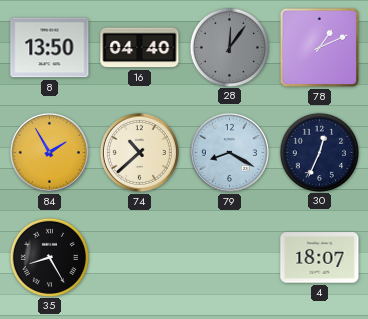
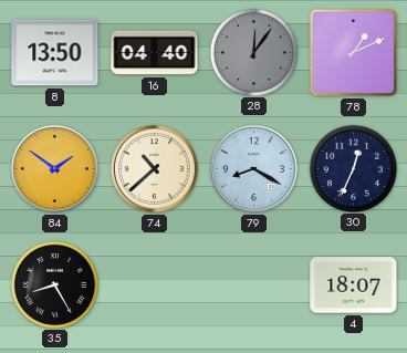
84: 1:55 -> 1:51
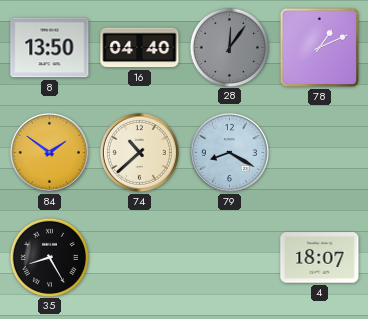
30: 12:34 -> none
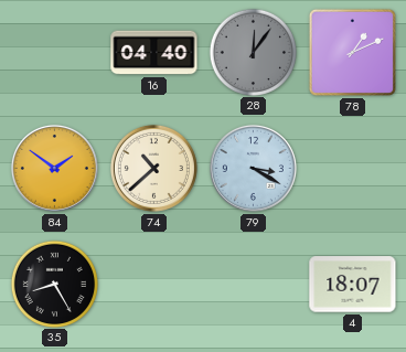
8: 13:50 -> none
79: 8:20 -> 3:20
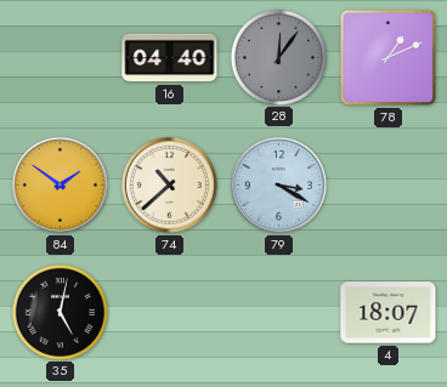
35: 8:25 -> 5:02
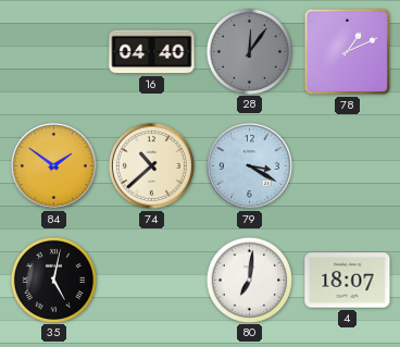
80: none -> 7:01
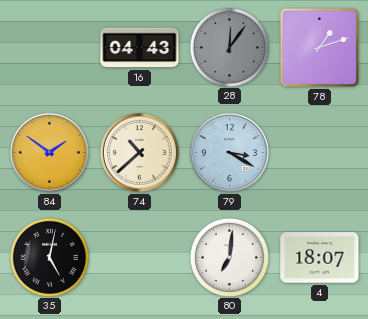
16: 04:40 -> 04:43
78: 1:11 -> 1:12
